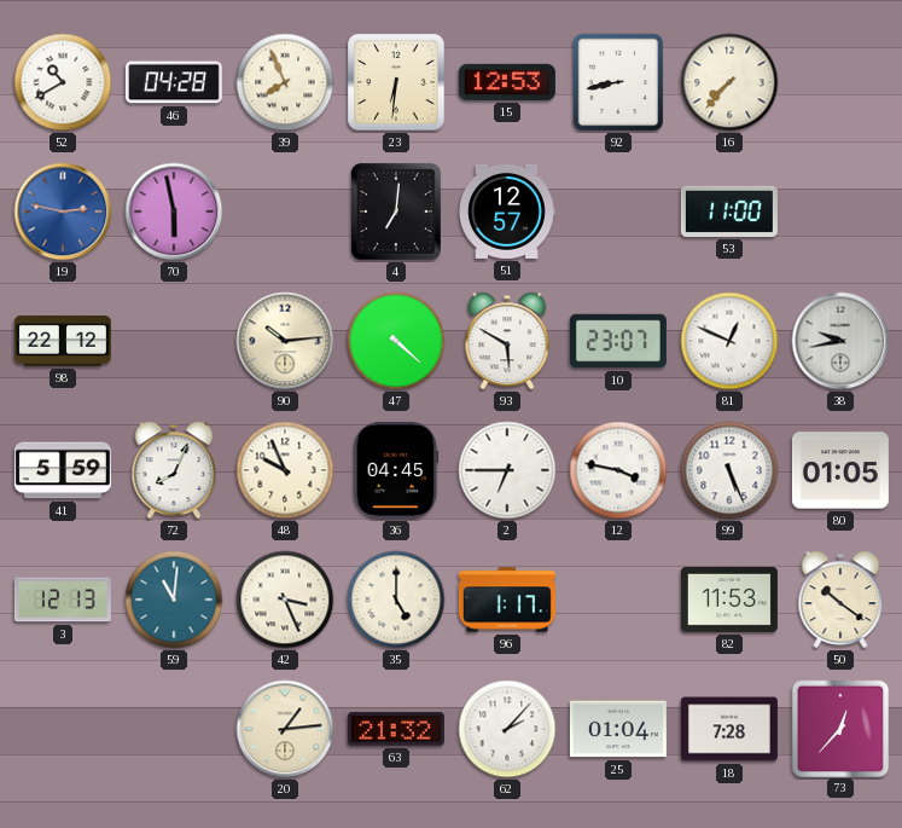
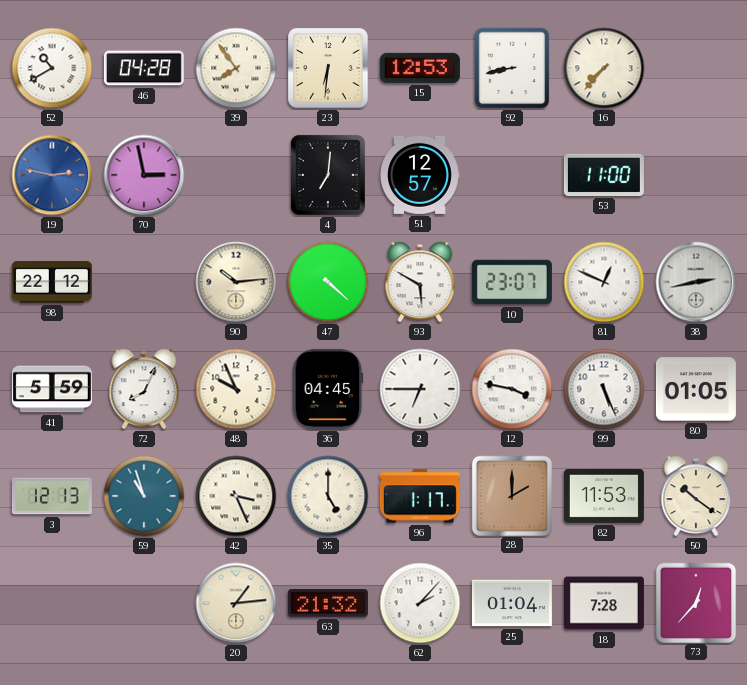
39: 7:56 -> 7:54
70: 5:58 -> 2:58
38: 9:43 -> 2:43
59: 11:01 -> 10:57
28: none -> 2:00
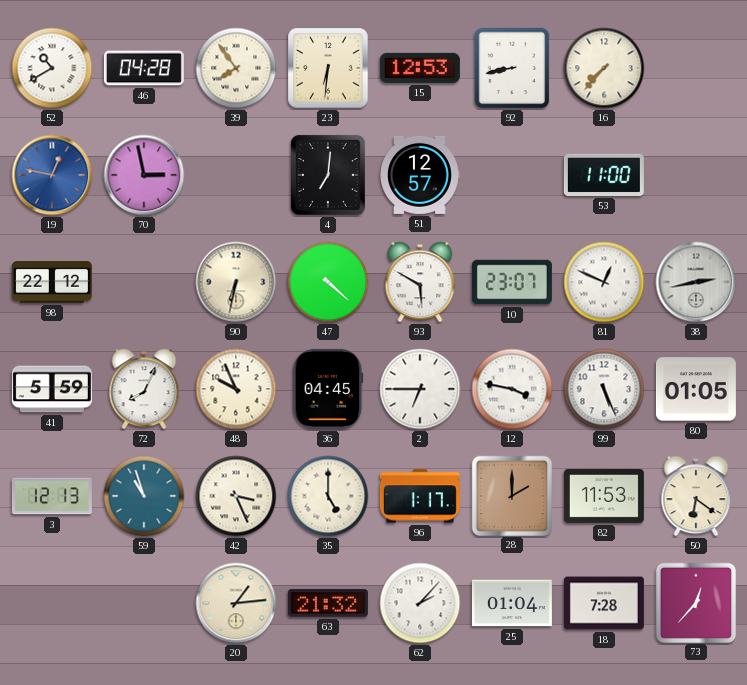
19: 2:47 -> 12:47
90: 10:14 -> 6:32
50: 10:21 -> 6:21
